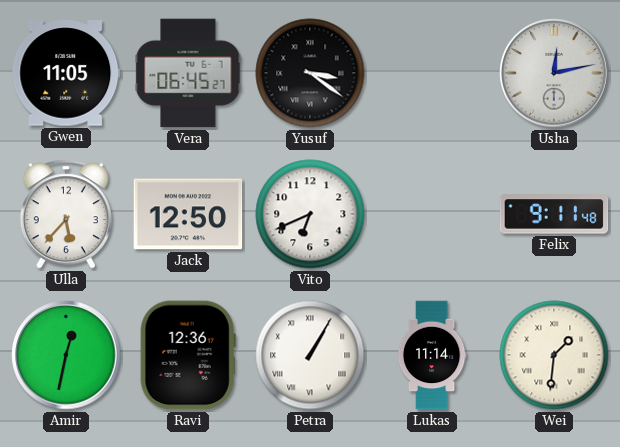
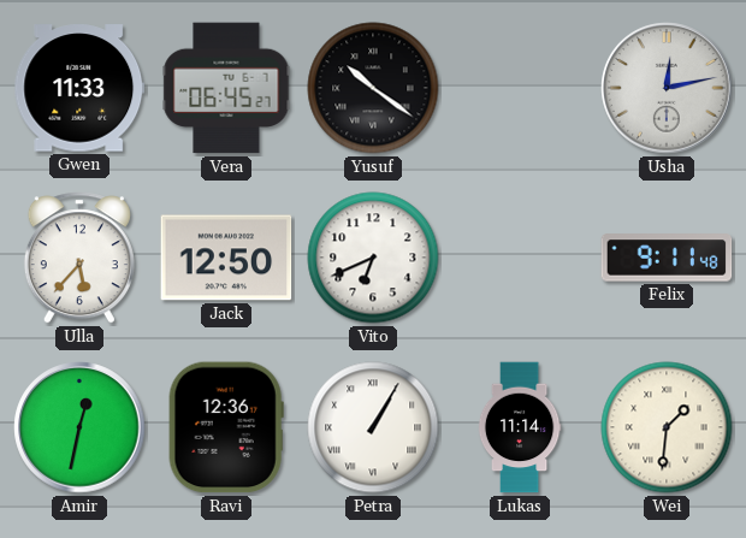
Gwen: 11:05 -> 11:33
Yusuf: 3:21 -> 10:21
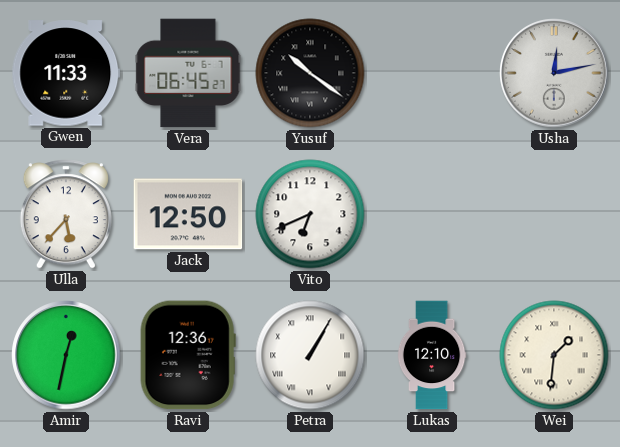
Felix: 9:11 -> none
Lukas: 11:14 -> 12:10
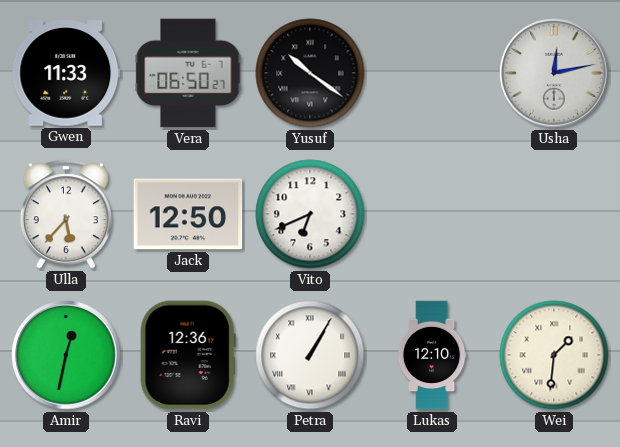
Vera: 06:45 -> 06:50
